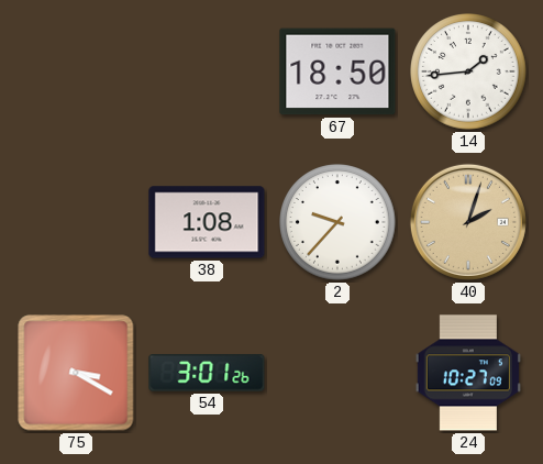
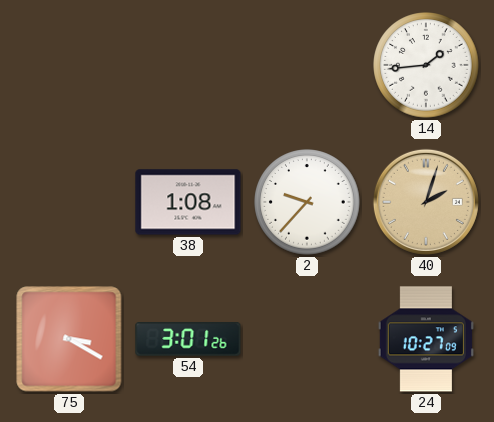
67: 18:50 -> none
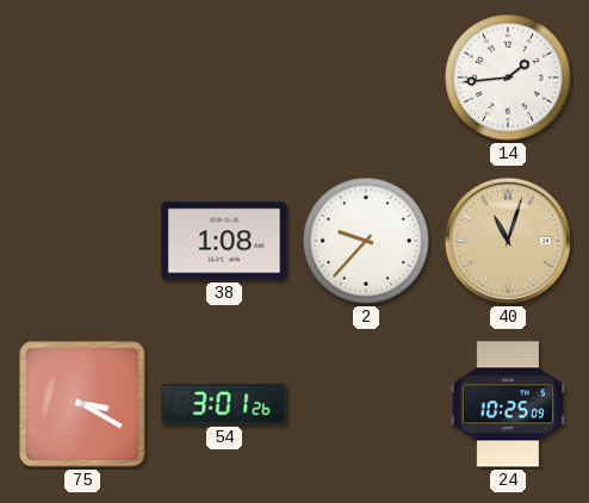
40: 2:03 -> 11:03
24: 10:27 -> 10:25
